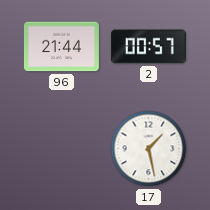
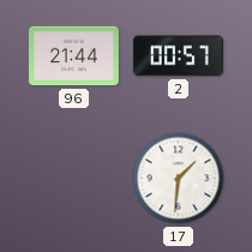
17: 1:28 -> 1:31
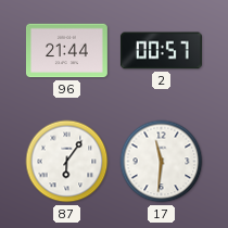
87: none -> 6:06
17: 1:31 -> 11:31
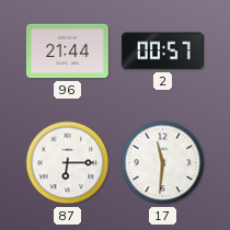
87: 6:06 -> 6:15
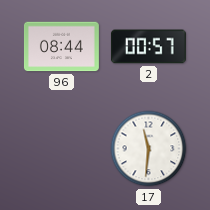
96: 21:44 -> 08:44
87: 6:15 -> none
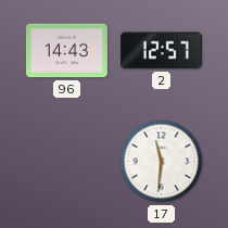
96: 08:44 -> 14:43
2: 00:57 -> 12:57
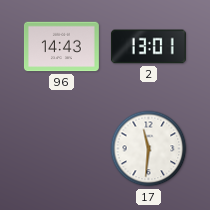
2: 12:57 -> 13:01
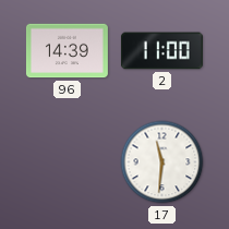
96: 14:43 -> 14:39
2: 13:01 -> 11:00
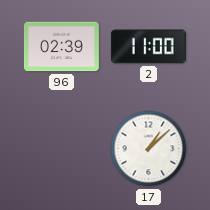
96: 14:39 -> 02:39
17: 11:31 -> 1:08
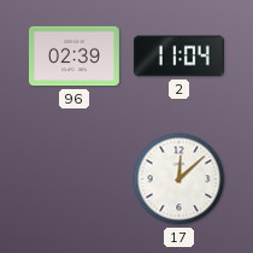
2: 11:00 -> 11:04
17: 1:08 -> 12:08
